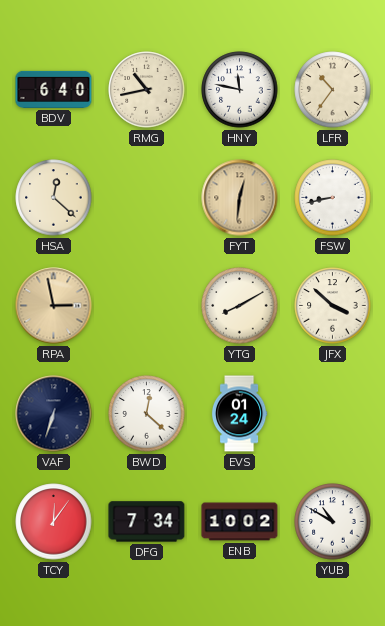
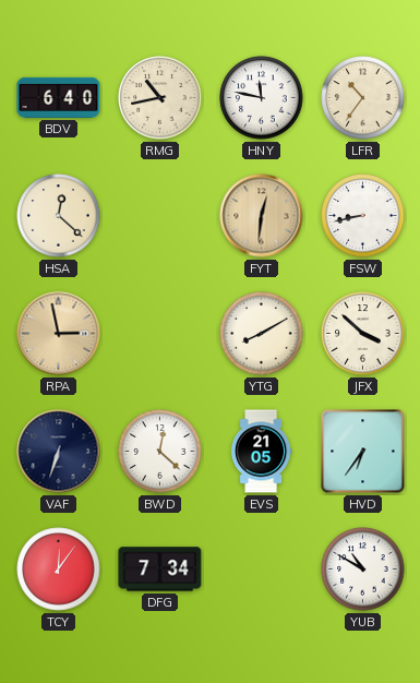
EVS: 01:24 -> 21:05
HVD: none -> 6:36
ENB: 10:02 -> none
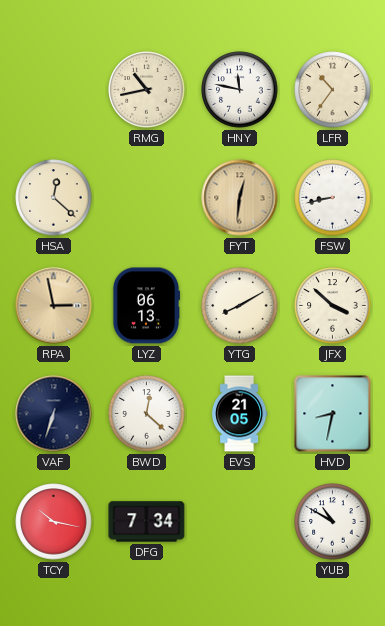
BDV: 6:40 -> none
LYZ: none -> 06:13
HVD: 6:36 -> 8:32
TCY: 12:06 -> 10:17
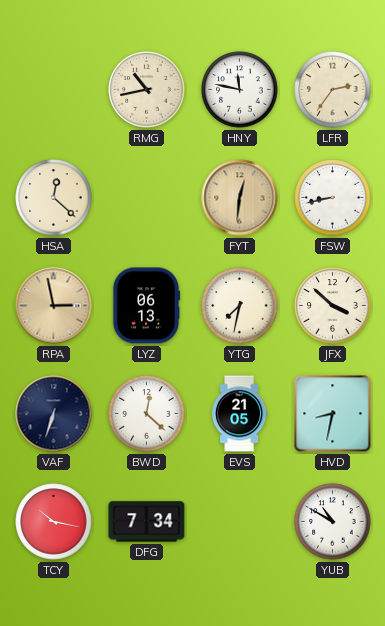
LFR: 10:36 -> 2:36
YTG: 8:10 -> 7:32
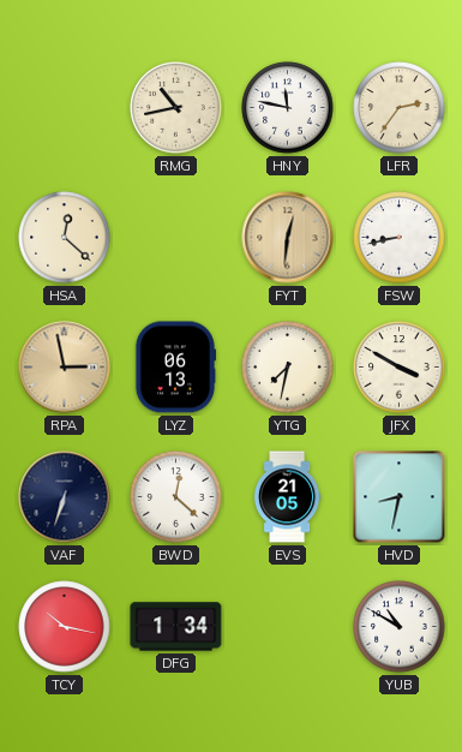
JFX: 3:52 -> 3:50
DFG: 7:34 -> 1:34
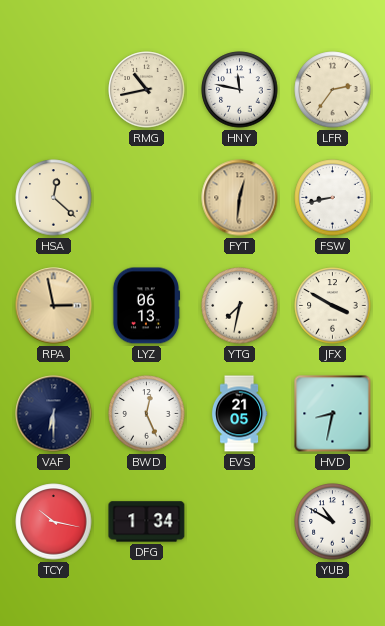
VAF: 6:33 -> 6:30
BWD: 12:22 -> 12:26
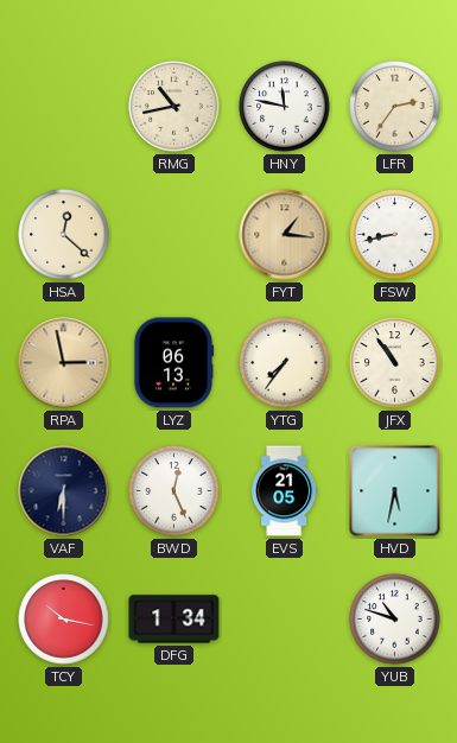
FYT: 12:31 -> 1:16
YTG: 7:32 -> 7:36
JFX: 3:50 -> 10:54
HVD: 8:32 -> 5:32
YUB: 10:50 -> 10:48
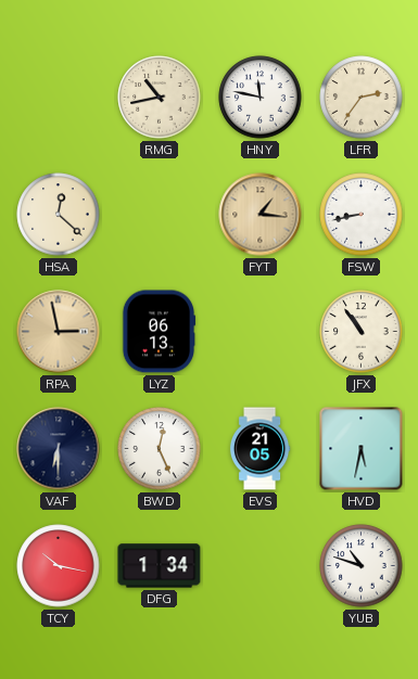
YTG: 7:36 -> none
